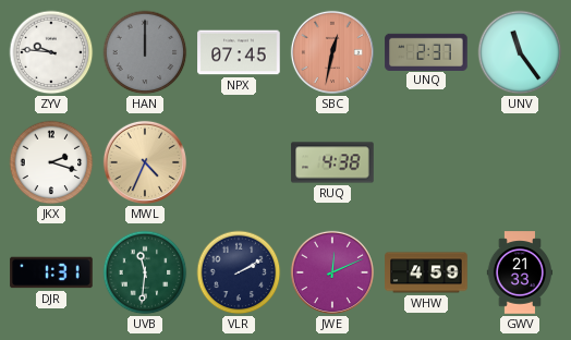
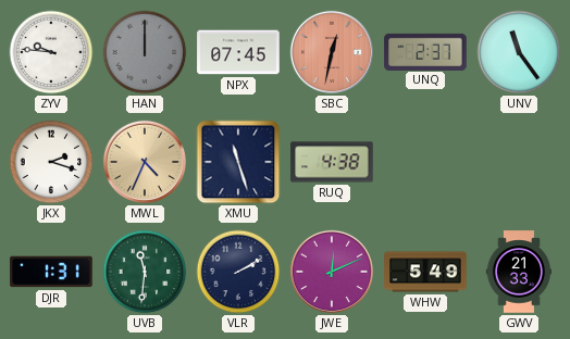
XMU: none -> 11:27
WHW: 4:59 -> 5:49
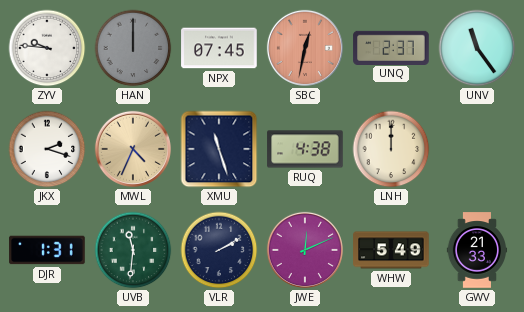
LNH: none -> 12:00
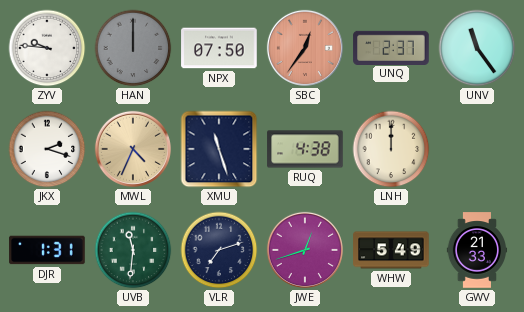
NPX: 07:45 -> 07:50
SBC: 12:32 -> 12:36
VLR: 2:10 -> 7:12
JWE: 12:11 -> 12:42
